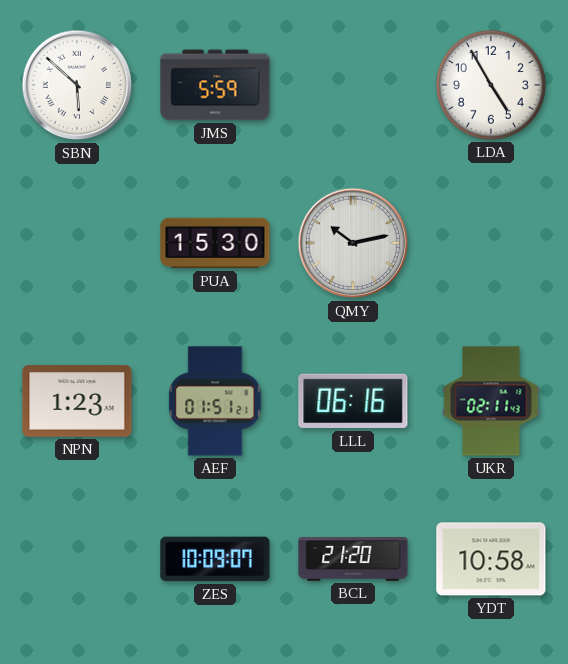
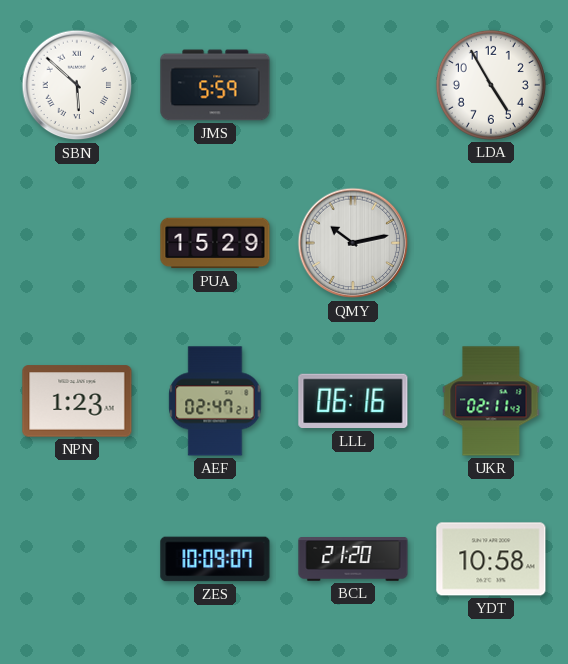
PUA: 15:30 -> 15:29
AEF: 01:51 -> 02:47
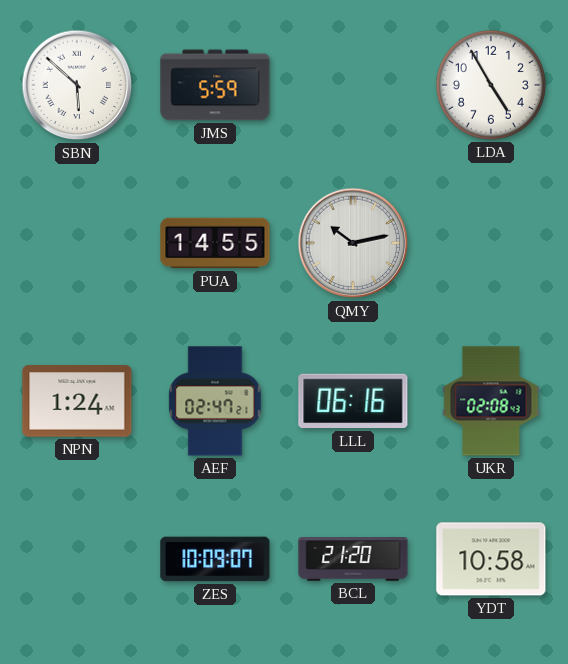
PUA: 15:29 -> 14:55
NPN: 1:23 -> 1:24
UKR: 02:11 -> 02:08
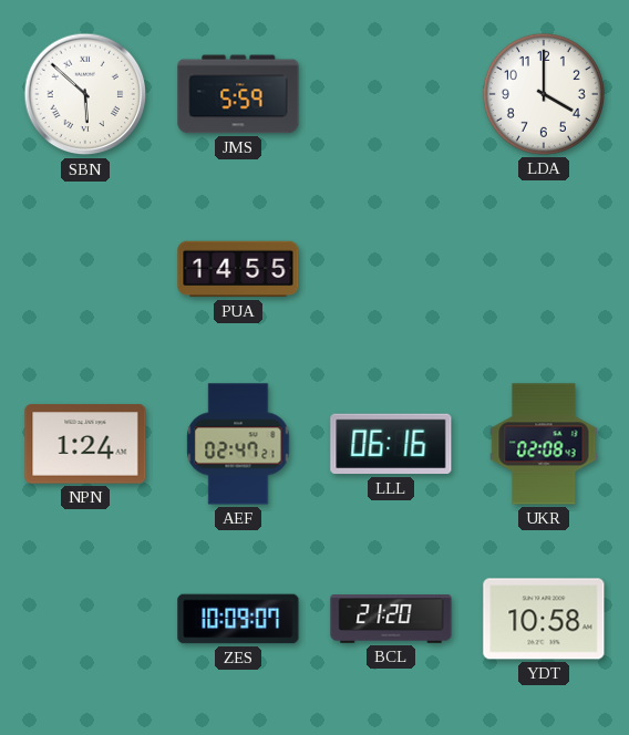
LDA: 4:55 -> 4:00
QMY: 10:13 -> none
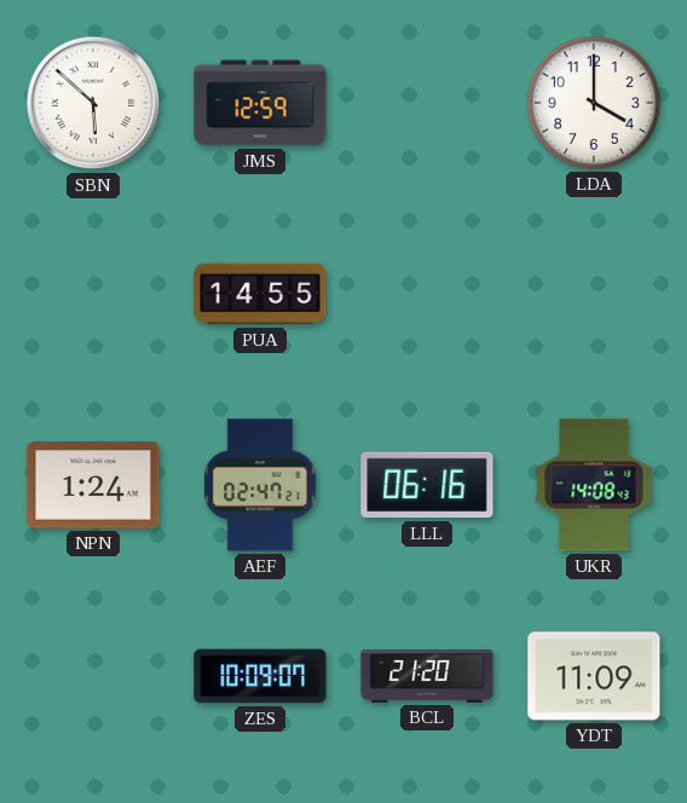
JMS: 5:59 -> 12:59
UKR: 02:08 -> 14:08
YDT: 10:58 -> 11:09
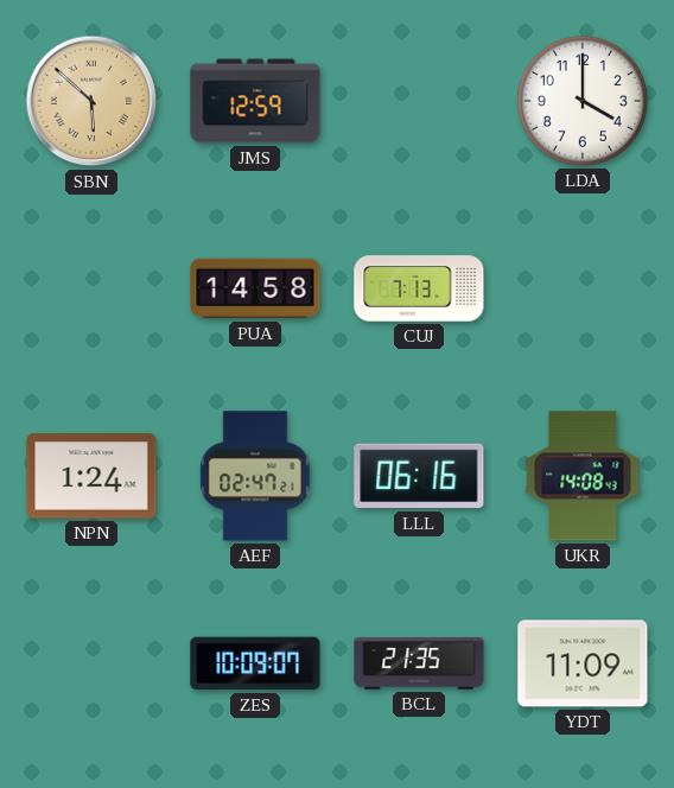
SBN dial: white -> champagne
PUA: 14:55 -> 14:58
CUJ: none -> 7:13
BCL: 21:20 -> 21:35
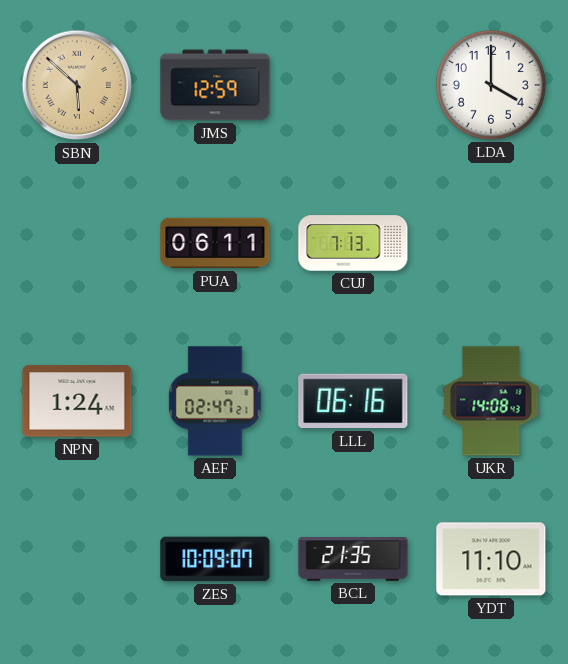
PUA: 14:58 -> 06:11
YDT: 11:09 -> 11:10
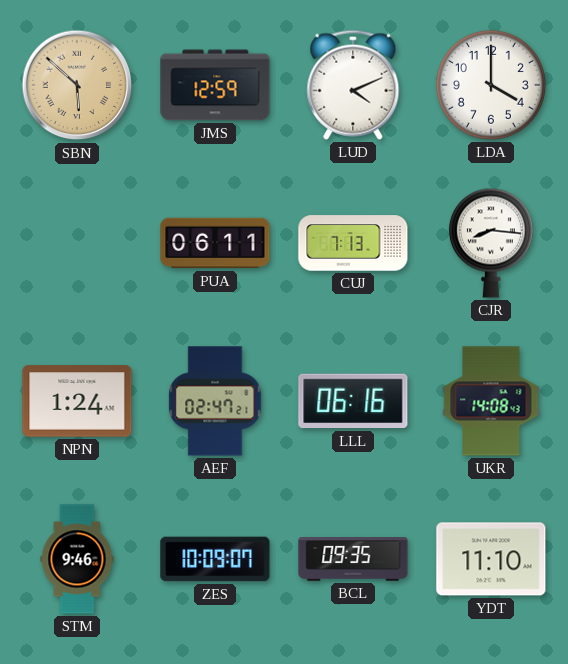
LUD: none -> 4:11
CJR: none -> 8:16
STM: none -> 9:46
BCL: 21:35 -> 09:35
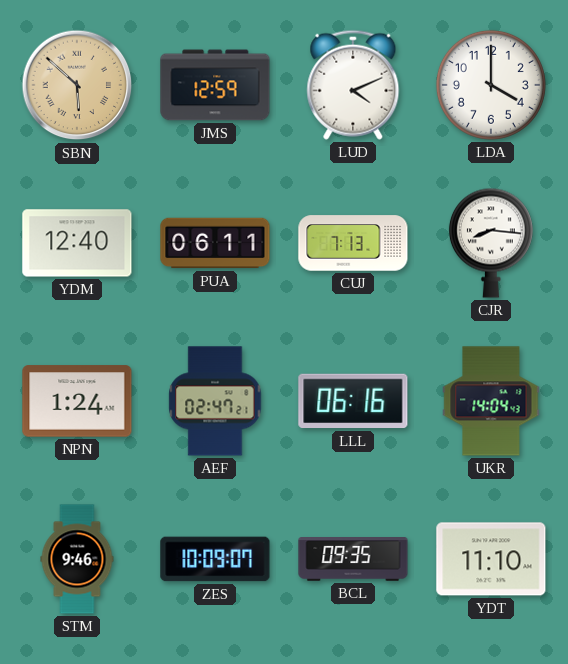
YDM: none -> 12:40
UKR: 14:08 -> 14:04
